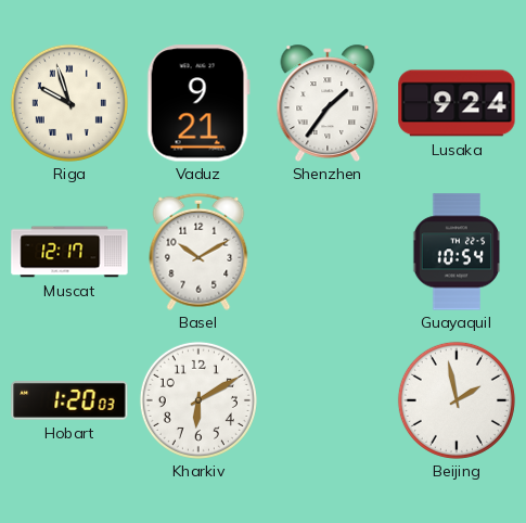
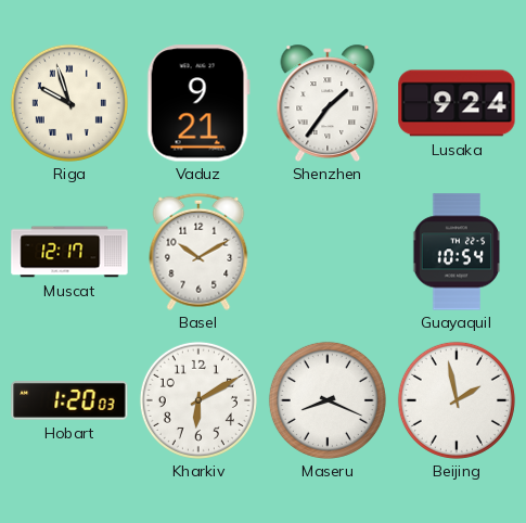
Maseru: none -> 8:19
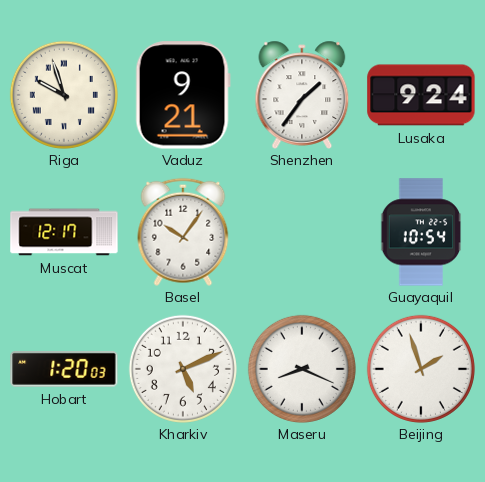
Basel: 10:10 -> 10:06
Kharkiv: 6:10 -> 5:11
Beijing: 1:58 -> 1:57
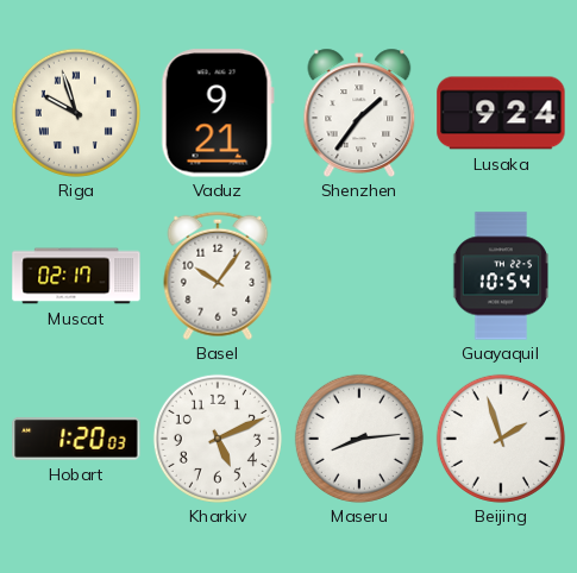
Muscat: 12:17 -> 02:17
Maseru: 8:19 -> 8:14
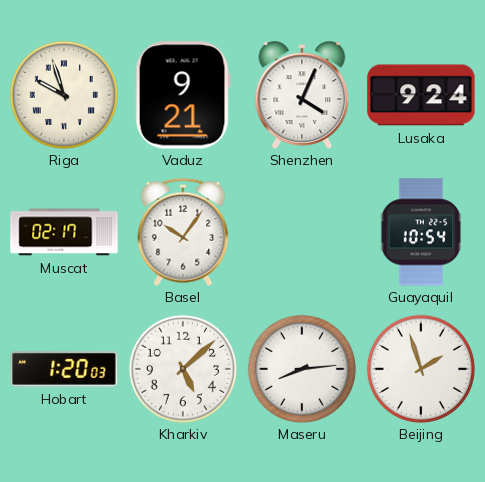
Shenzhen: 1:36 -> 4:04
Kharkiv: 5:11 -> 5:08
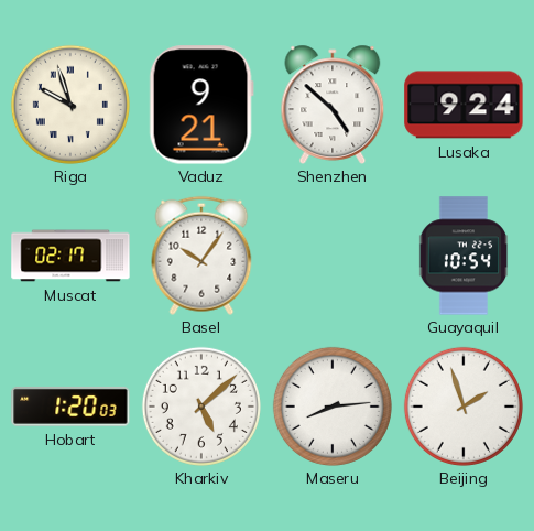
Shenzhen: 4:04 -> 4:52
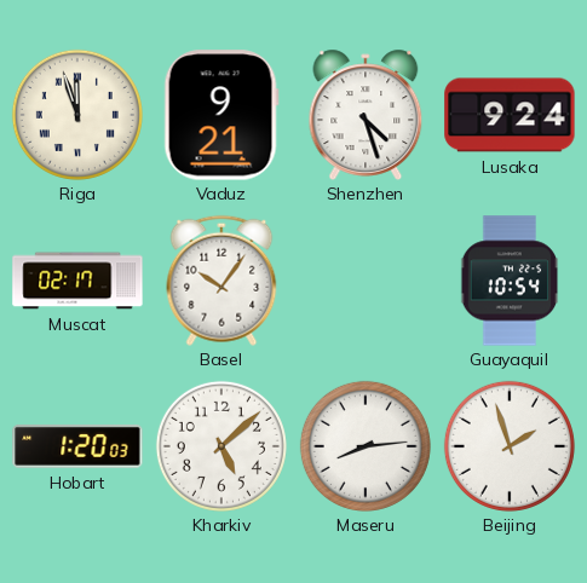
Riga: 9:57 -> 11:57
Shenzhen: 4:52 -> 4:27
